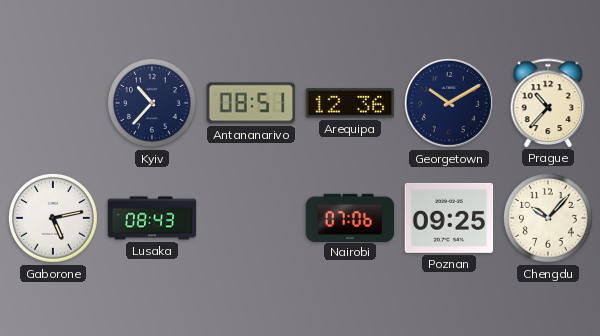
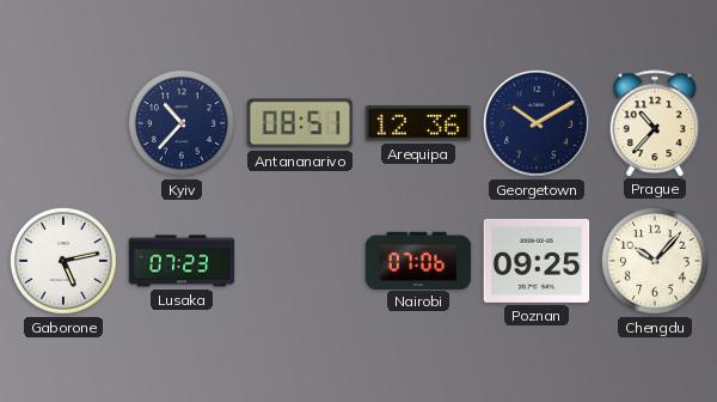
Lusaka: 08:43 -> 07:23
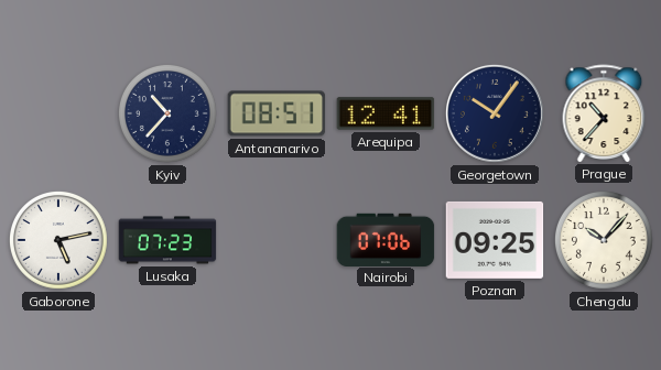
Arequipa: 12:36 -> 12:41
Georgetown: 10:10 -> 10:06
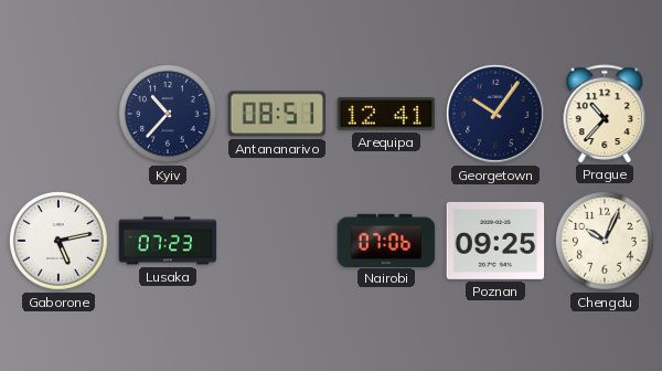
Chengdu: 10:07 -> 10:04
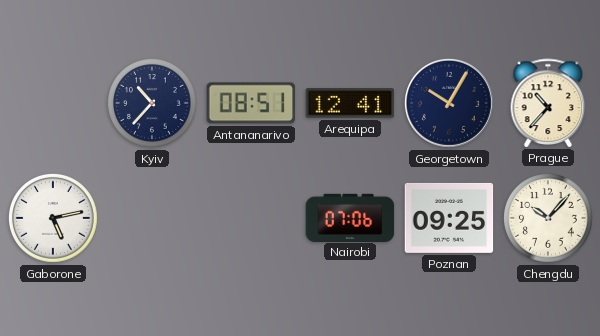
Georgetown: 10:06 -> 10:05
Lusaka: 07:23 -> none
Chengdu: 10:04 -> 10:07
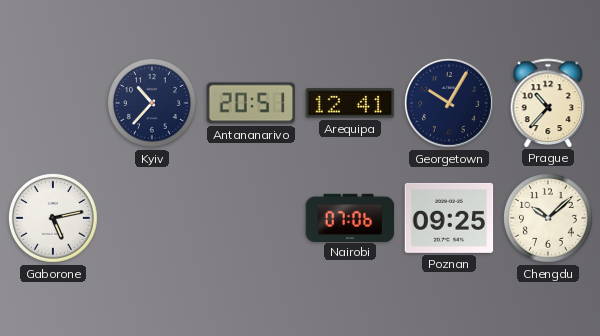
Antananarivo: 08:51 -> 20:51
Chengdu: 10:07 -> 10:08
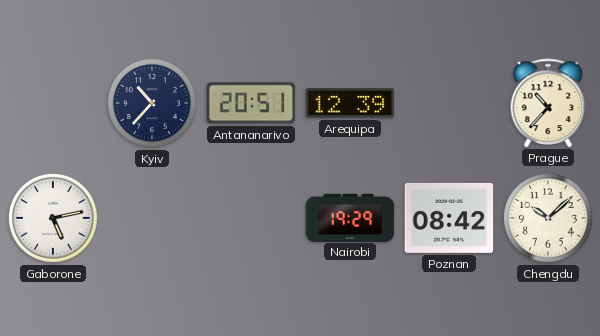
Arequipa: 12:41 -> 12:39
Georgetown: 10:05 -> none
Nairobi: 07:06 -> 19:29
Poznan: 09:25 -> 08:42
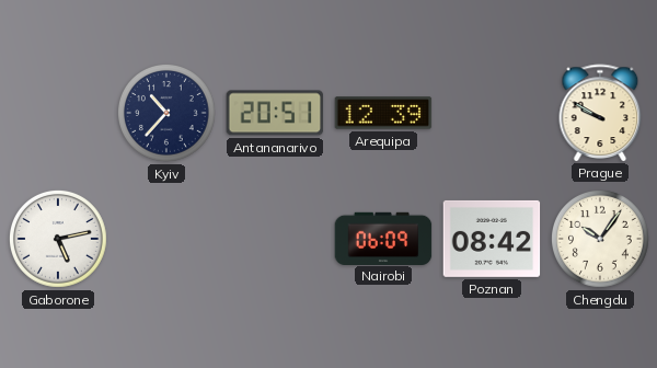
Prague: 10:37 -> 9:50
Nairobi: 19:29 -> 06:09
Chengdu: 10:08 -> 10:06
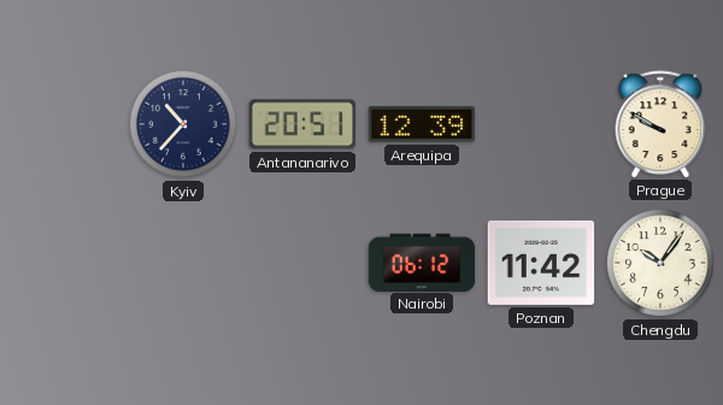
Gaborone: 5:13 -> none
Nairobi: 06:09 -> 06:12
Poznan: 08:42 -> 11:42
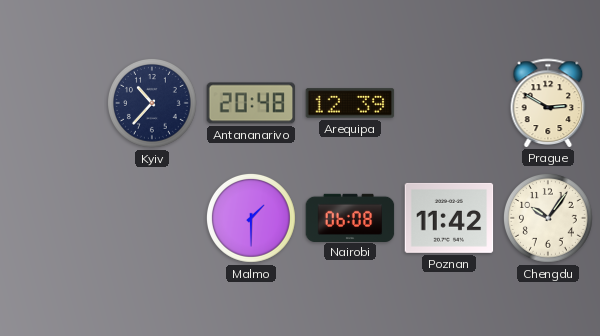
Antananarivo: 20:51 -> 20:48
Prague: 9:50 -> 2:50
Malmo: none -> 1:30
Nairobi: 06:12 -> 06:08
